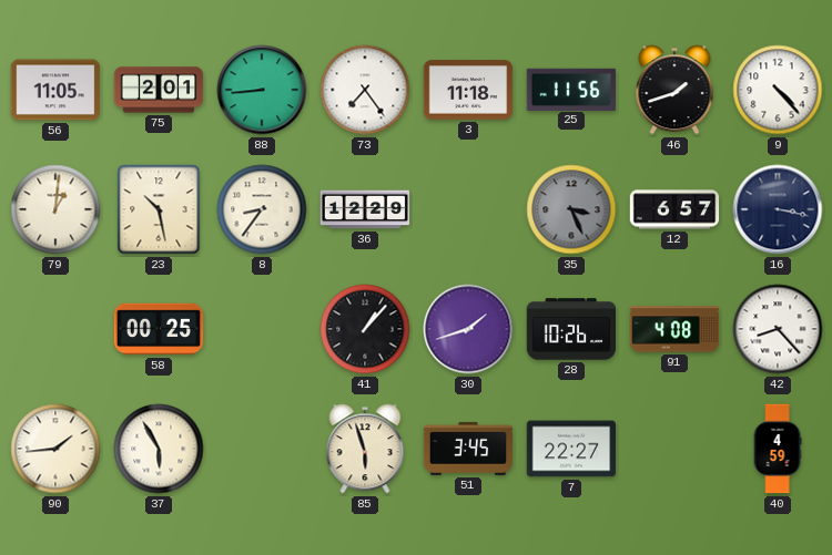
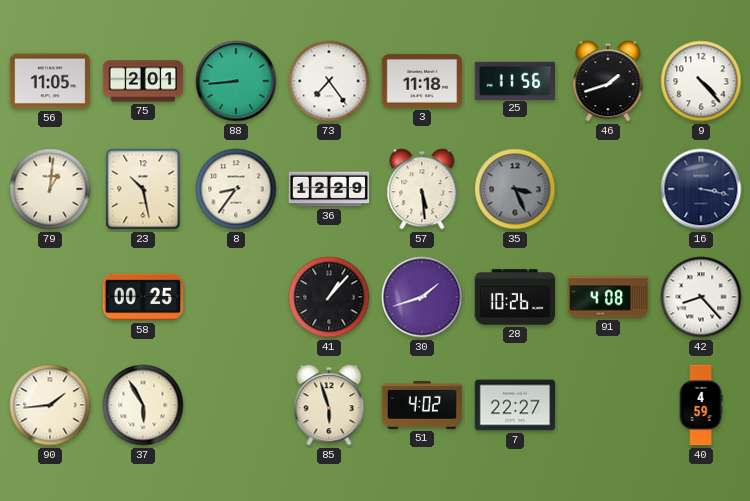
57: none -> 5:29
12: 6:57 -> none
51: 3:45 -> 4:02
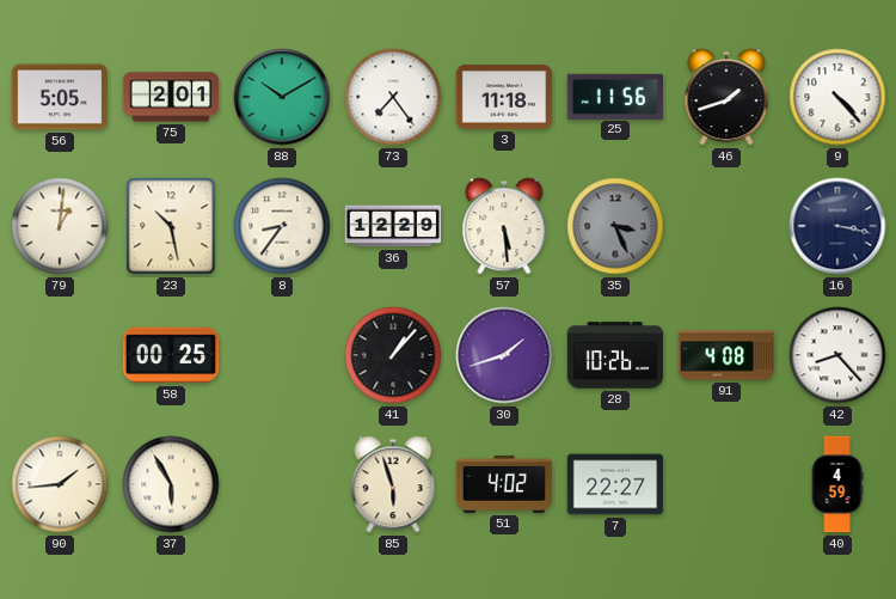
56: 11:05 -> 5:05
88: 8:44 -> 10:10
